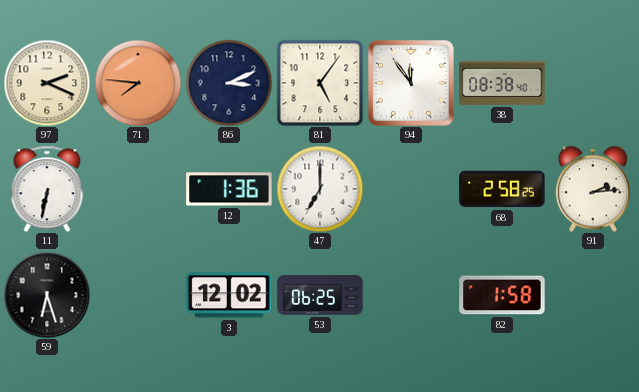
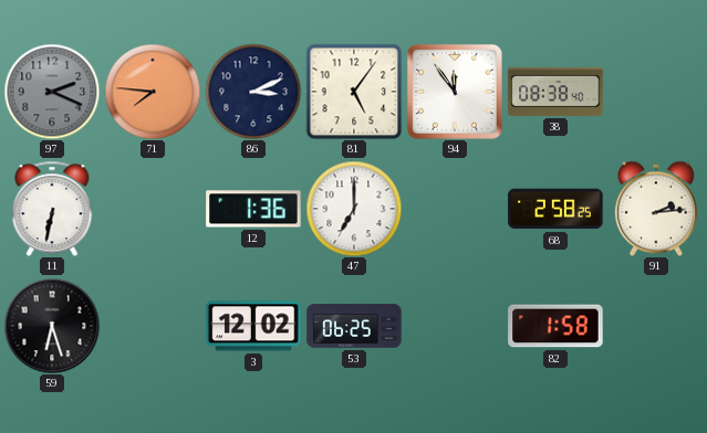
97 dial: cream -> grey
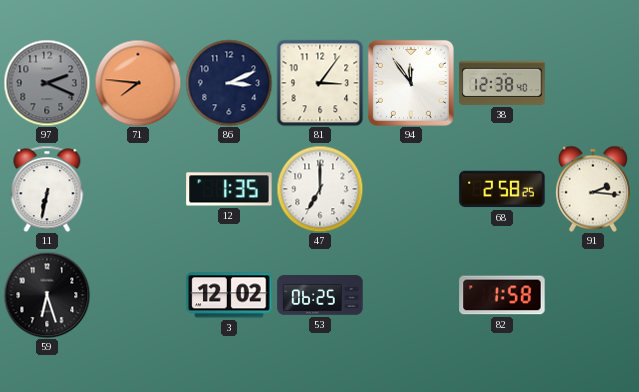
81: 5:06 -> 3:06
38: 08:38 -> 12:38
12: 1:36 -> 1:35
91: 2:14 -> 2:16
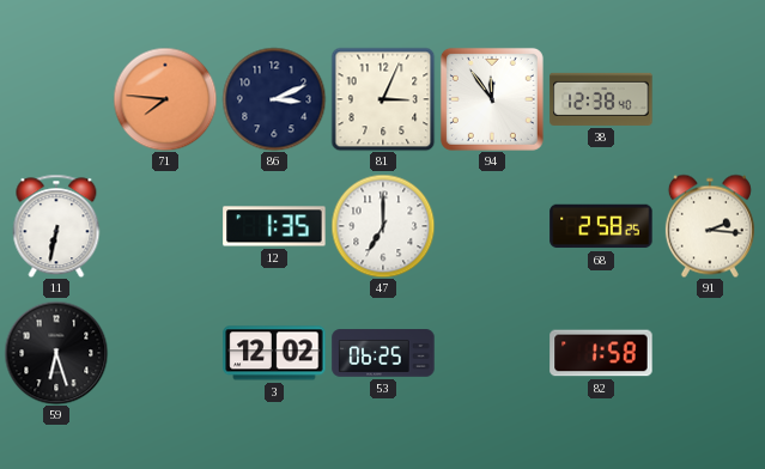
97: 2:19 -> none
81: 3:06 -> 3:04
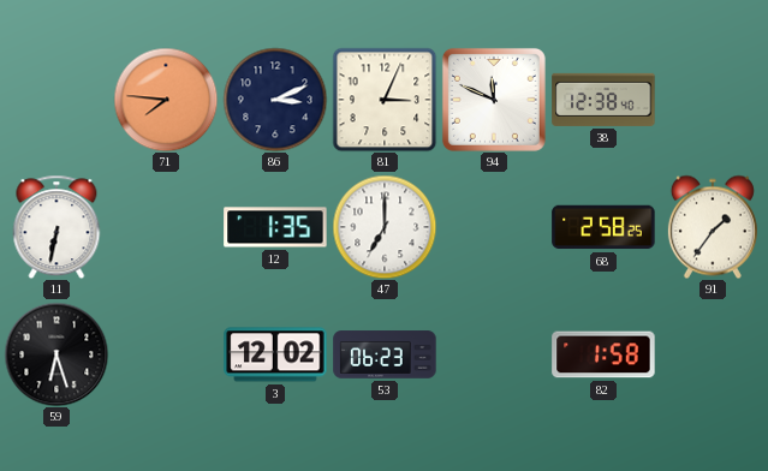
94: 11:54 -> 11:49
91: 2:16 -> 1:36
53: 06:25 -> 06:23
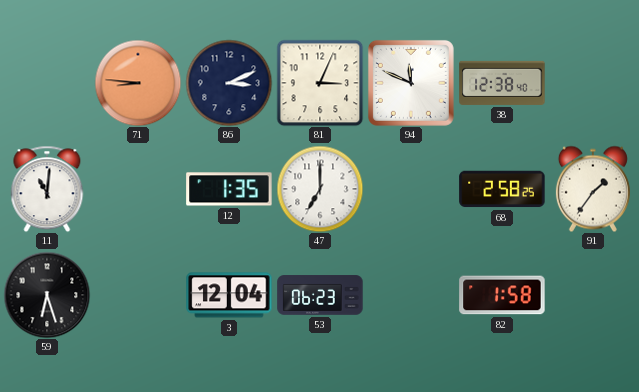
71: 7:46 -> 8:46
11: 6:32 -> 11:01
3: 12:02 -> 12:04
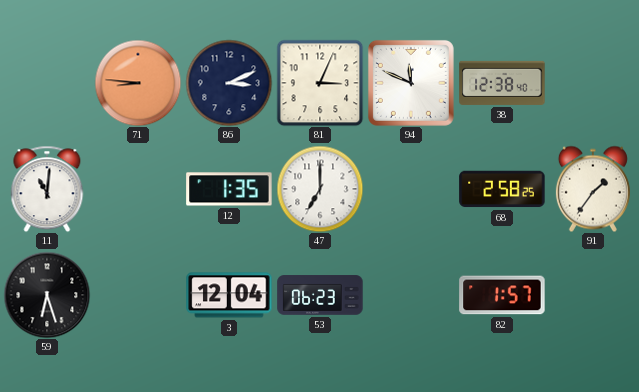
82: 1:58 -> 1:57
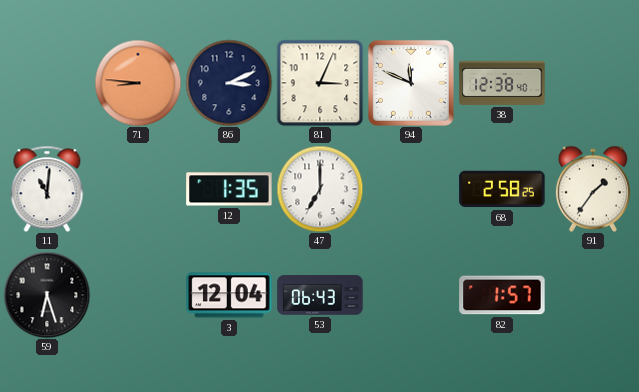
53: 06:23 -> 06:43
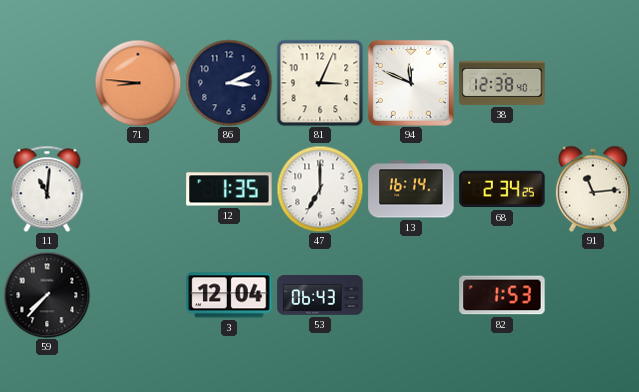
13: none -> 16:14
68: 2:58 -> 2:34
91: 1:36 -> 11:14
59: 6:27 -> 7:37
82: 1:57 -> 1:53
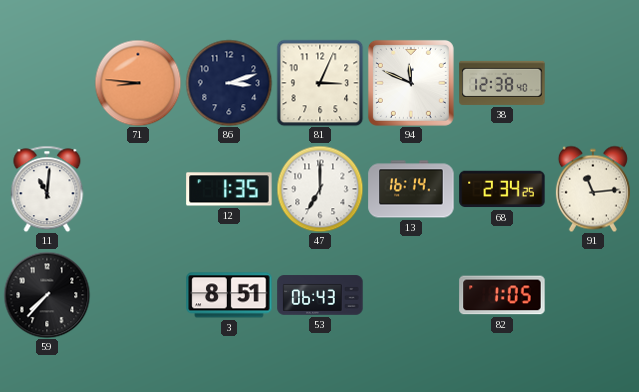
86: 3:11 -> 3:12
3: 12:04 -> 8:51
82: 1:53 -> 1:05
